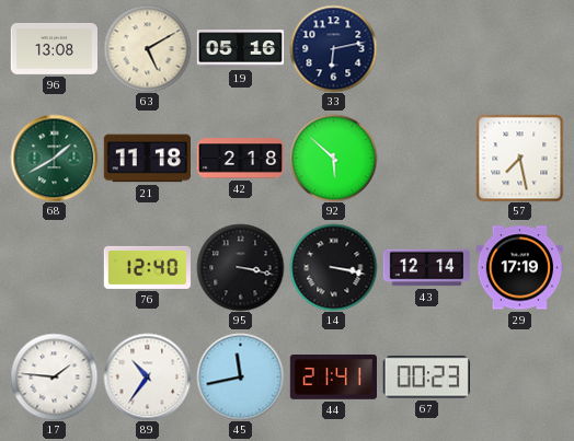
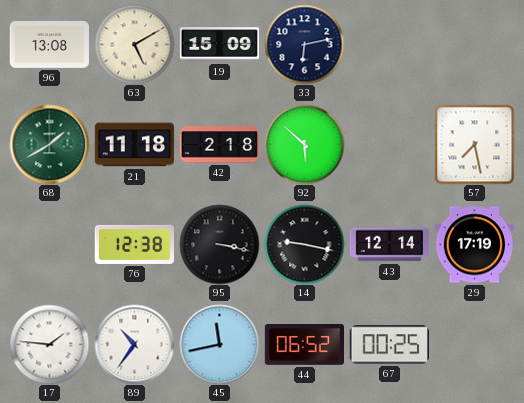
19: 05:16 -> 15:09
76: 12:40 -> 12:38
14: 3:17 -> 9:17
44: 21:41 -> 06:52
67: 00:23 -> 00:25
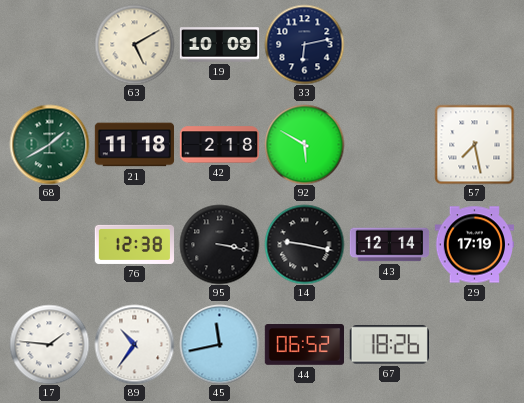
96: 13:08 -> none
19: 15:09 -> 10:09
92: 5:52 -> 5:50
67: 00:25 -> 18:26
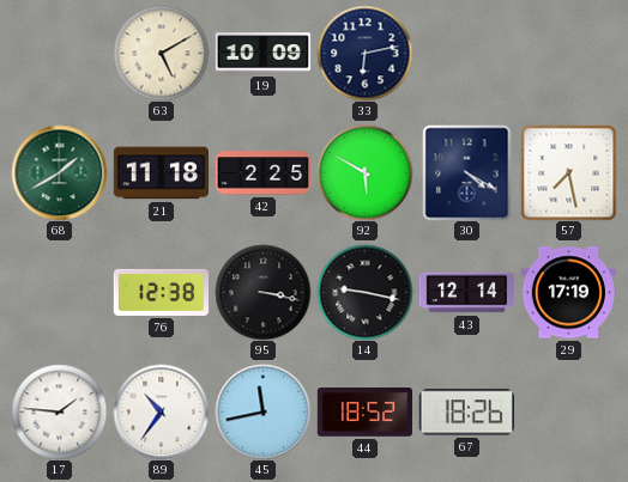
42: 2:18 -> 2:25
30: none -> 4:20
44: 06:52 -> 18:52
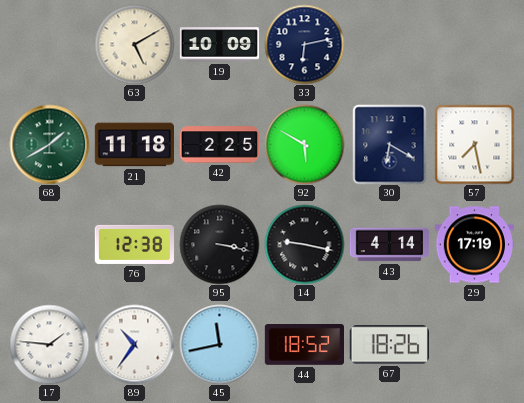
30: 4:20 -> 6:20
43: 12:14 -> 4:14
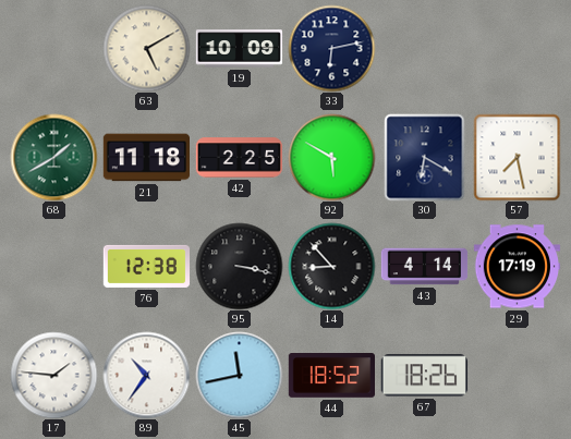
14: 9:17 -> 8:53
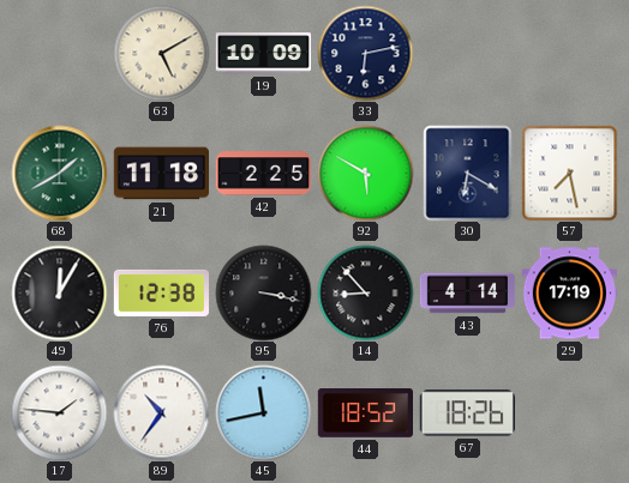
49: none -> 12:05
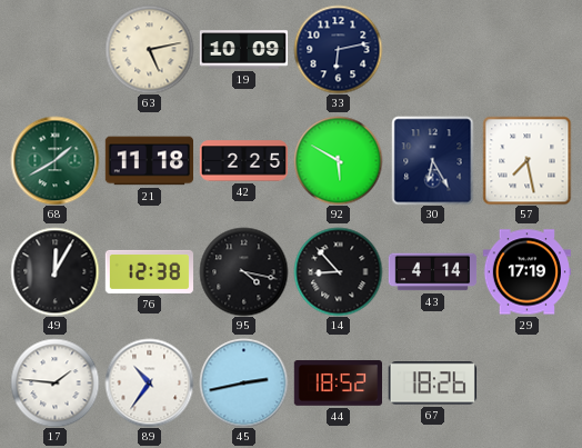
63: 5:10 -> 5:13
30: 6:20 -> 6:25
95: 3:17 -> 4:17
45: 11:43 -> 2:43
